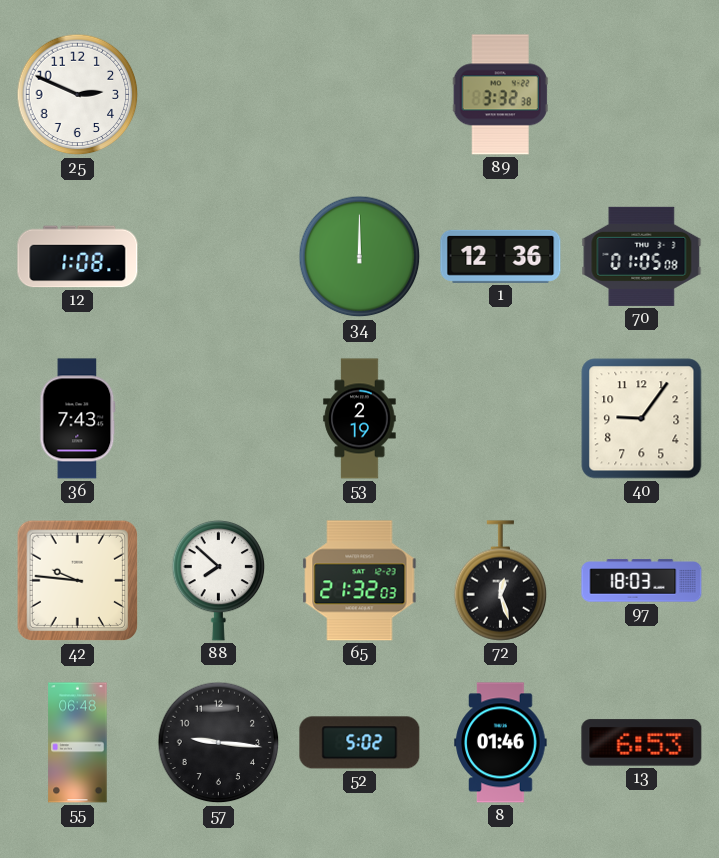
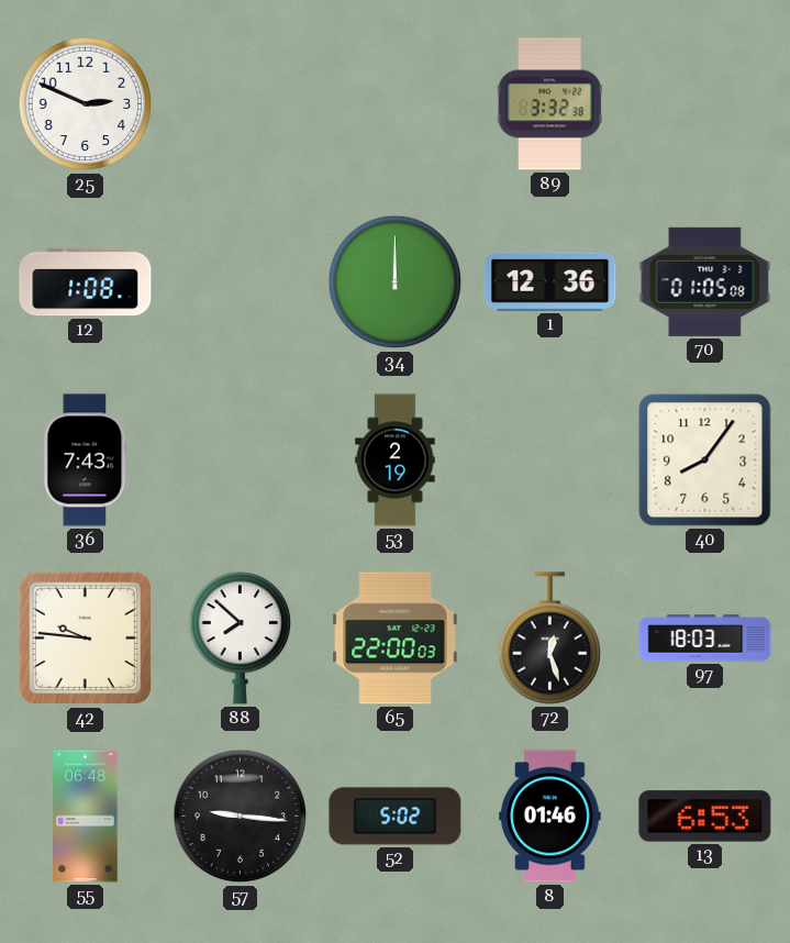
40: 9:06 -> 8:06
65: 21:32 -> 22:00
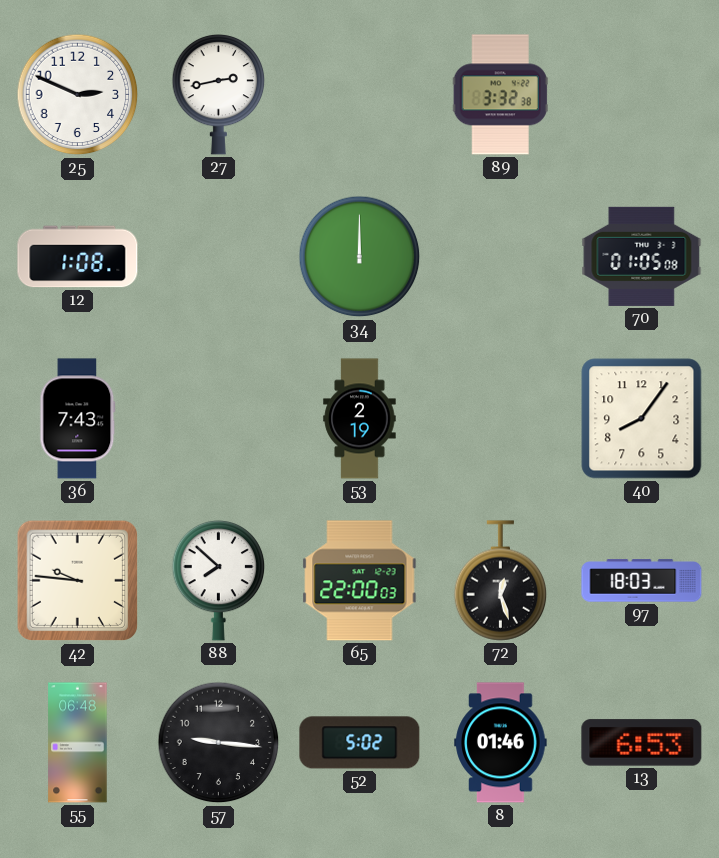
27: none -> 2:43
1: 12:36 -> none
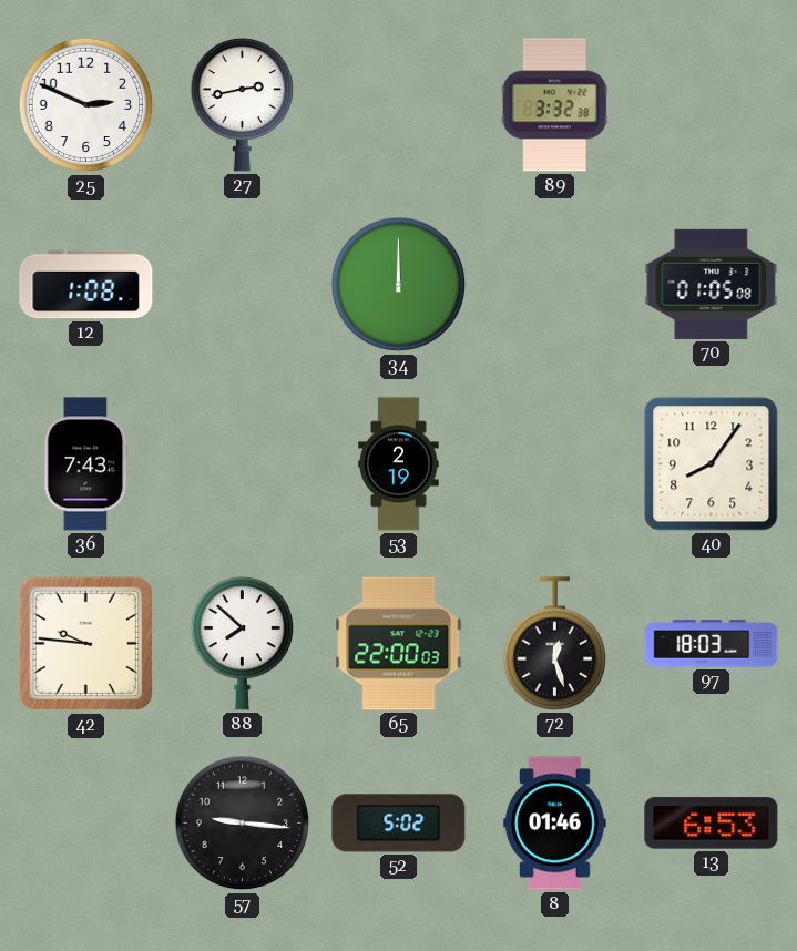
55: 06:48 -> none
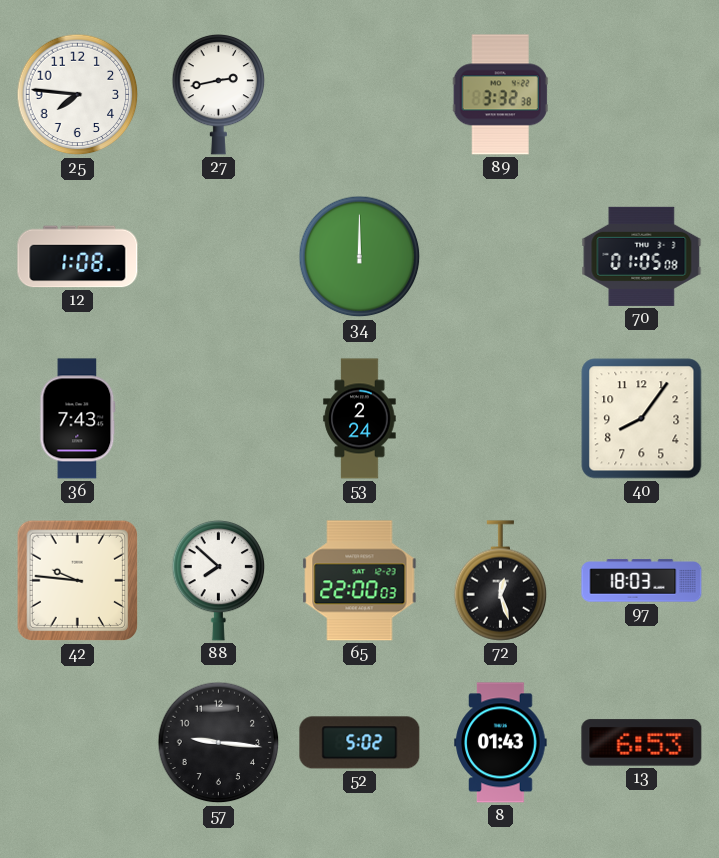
25: 2:49 -> 7:46
53: 2:19 -> 2:24
8: 01:46 -> 01:43
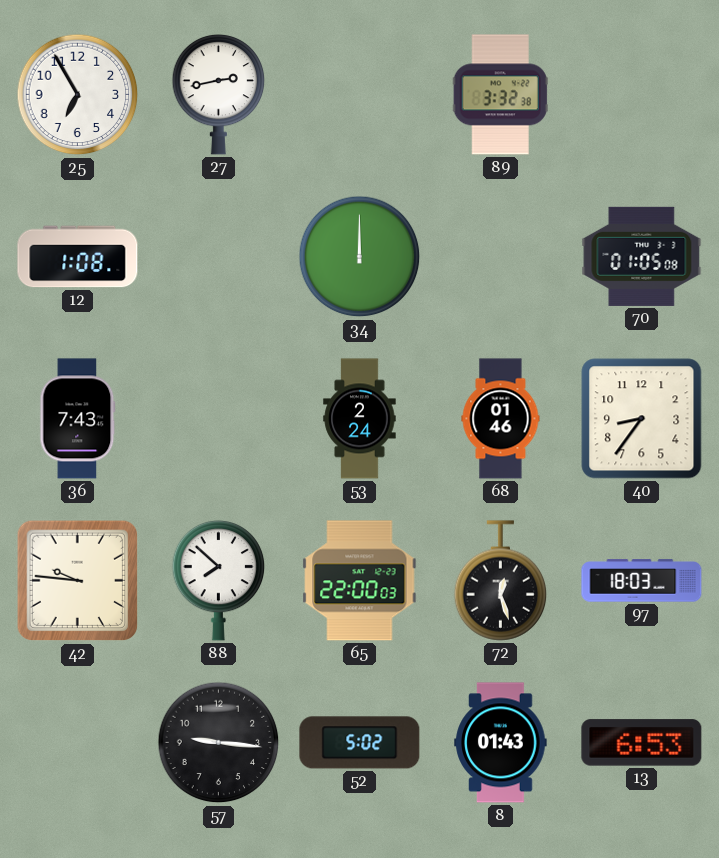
25: 7:46 -> 6:55
68: none -> 01:46
40: 8:06 -> 8:36
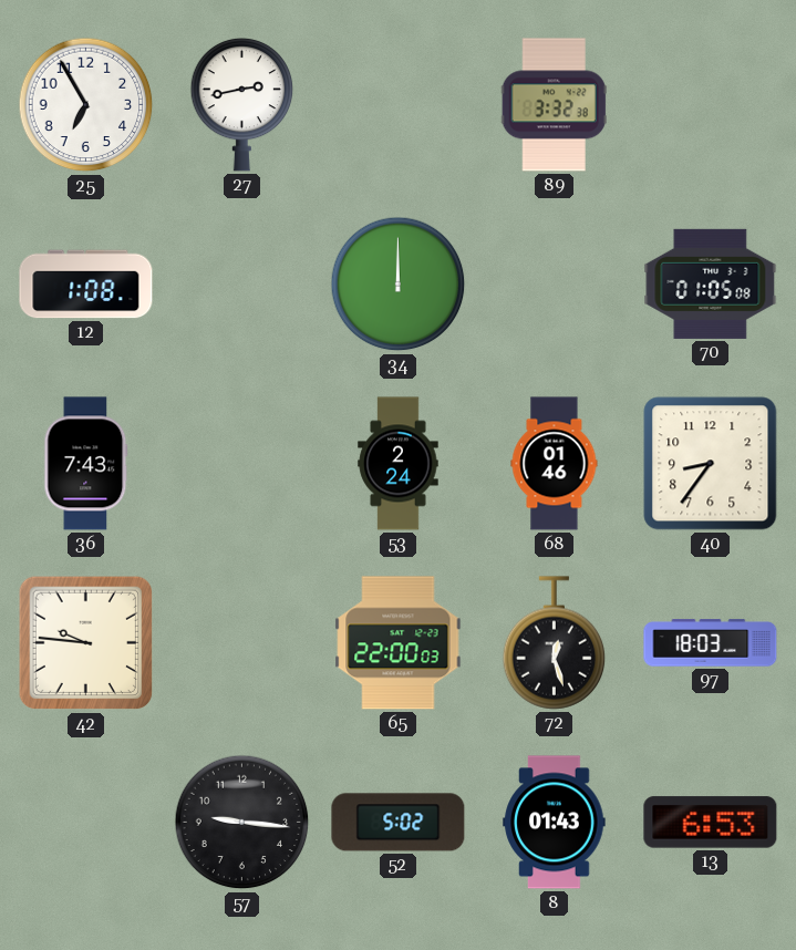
88: 7:52 -> none
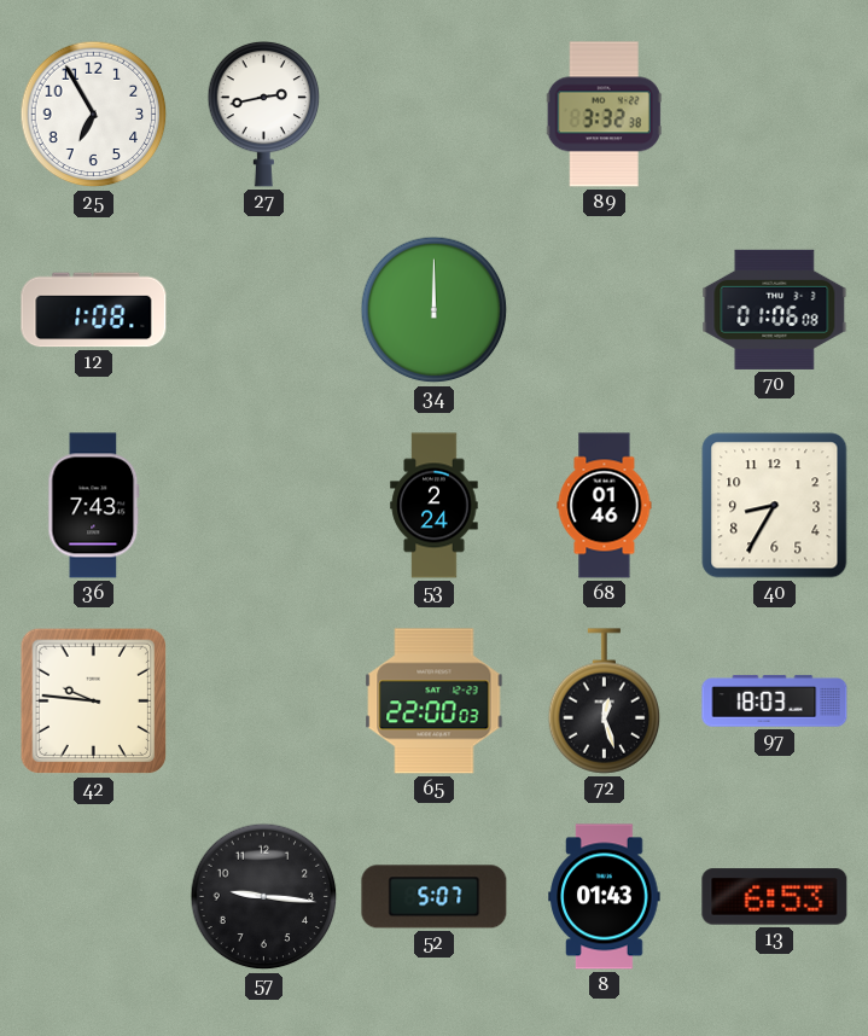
70: 01:05 -> 01:06
40: 8:36 -> 8:35
52: 5:02 -> 5:07
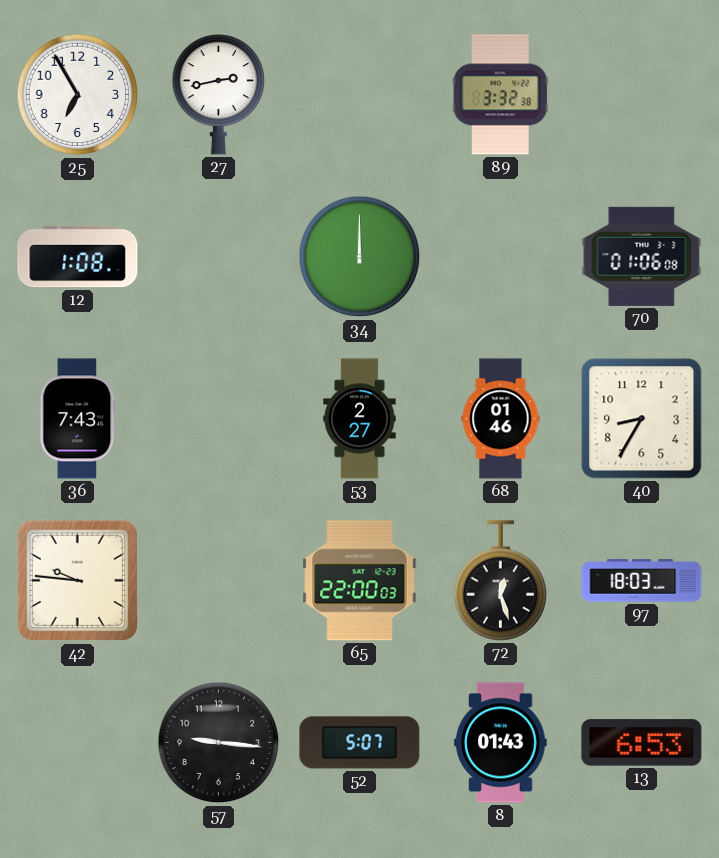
53: 2:24 -> 2:27
